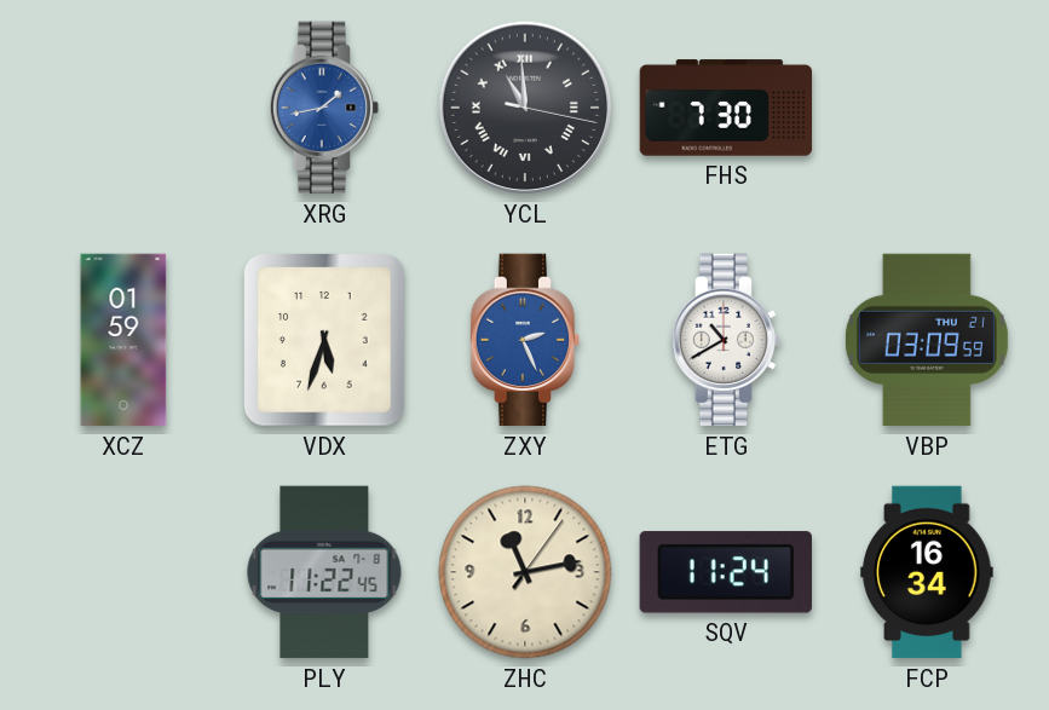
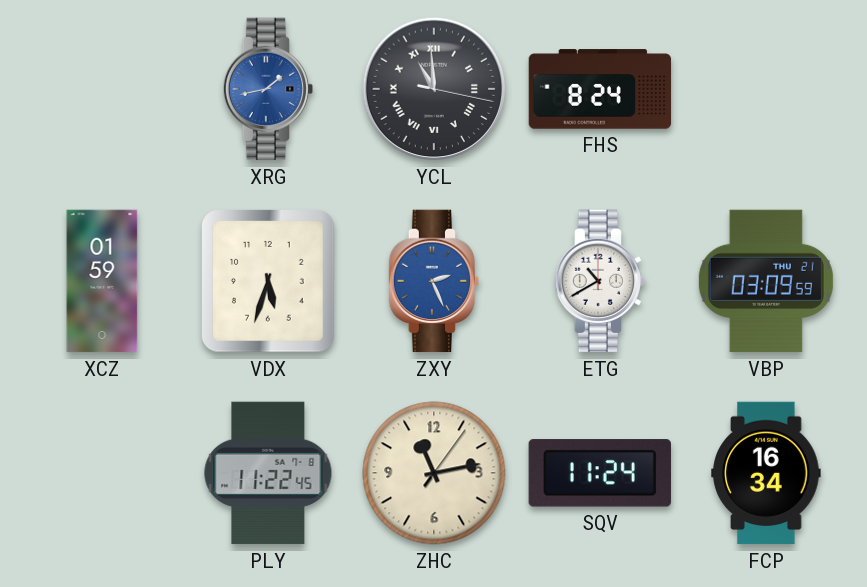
FHS: 7:30 -> 8:24
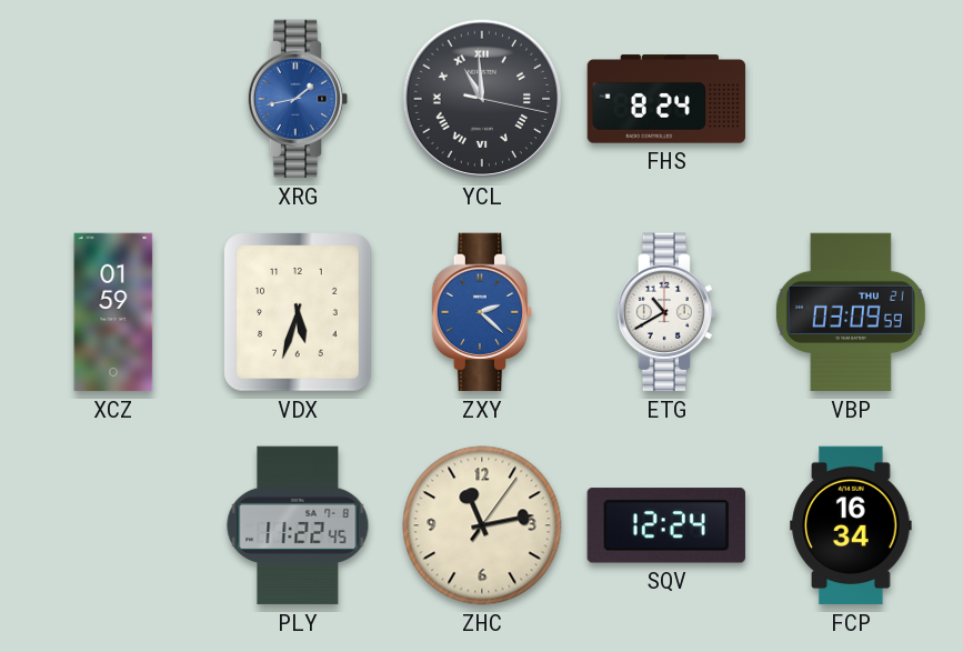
ZXY: 2:26 -> 2:22
SQV: 11:24 -> 12:24
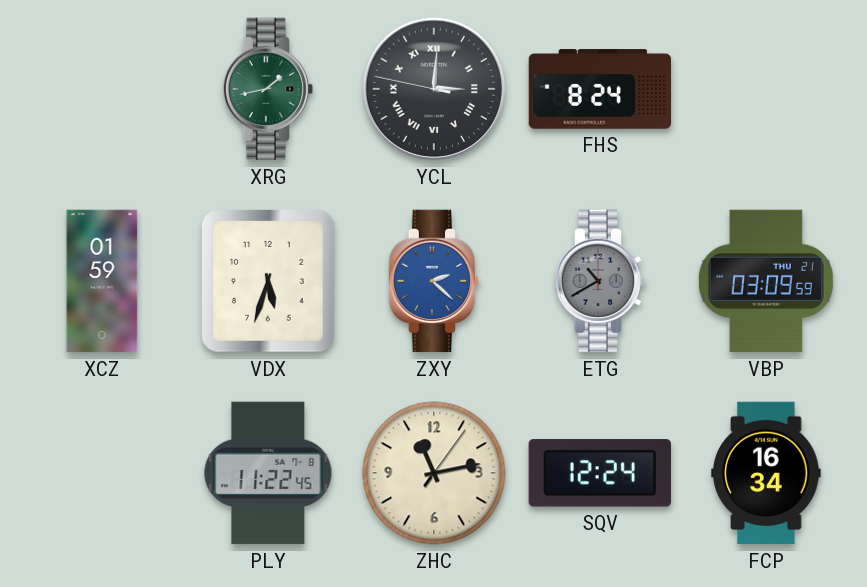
XRG dial: blue -> green
YCL: 10:59 -> 3:00
ETG dial: white -> grey
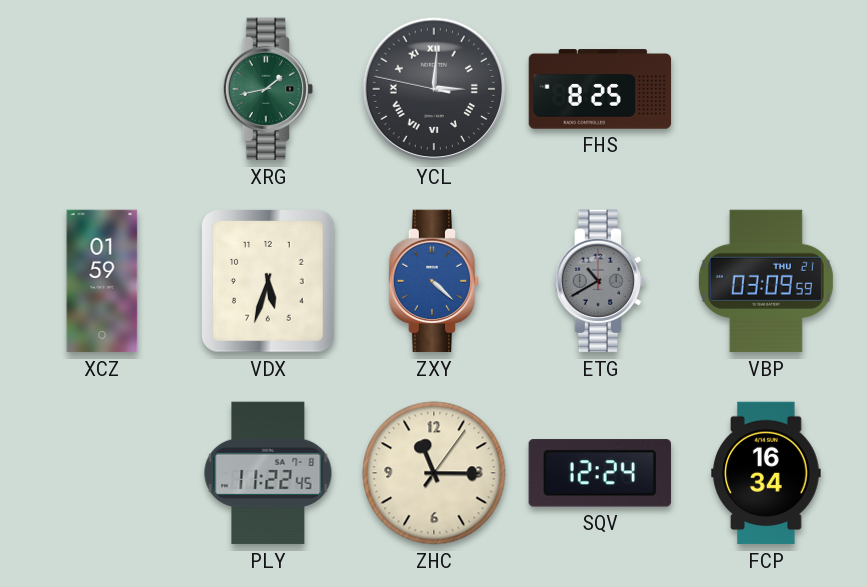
FHS: 8:24 -> 8:25
ZXY: 2:22 -> 4:22
ZHC: 11:13 -> 11:15
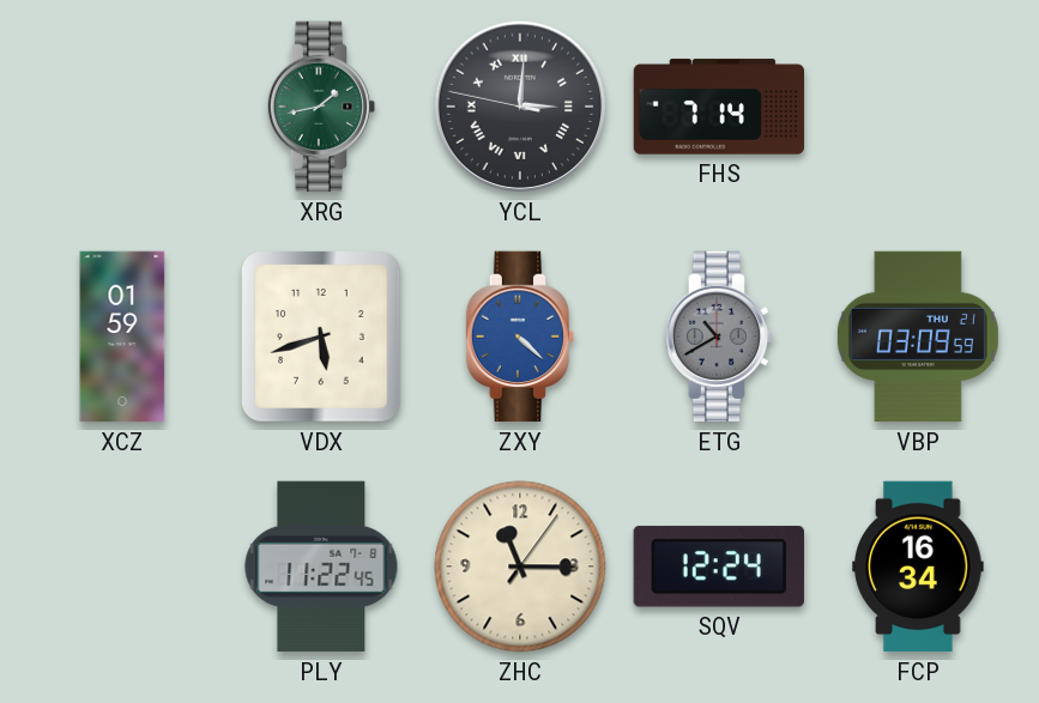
FHS: 8:25 -> 7:14
VDX: 5:33 -> 5:42
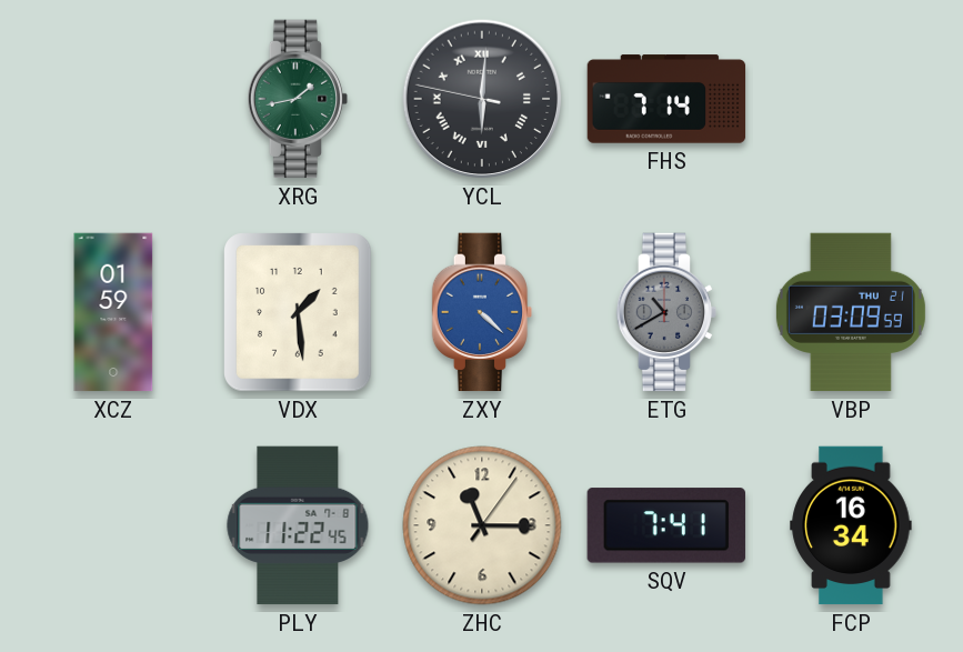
YCL: 3:00 -> 6:00
VDX: 5:42 -> 1:29
SQV: 12:24 -> 7:41
